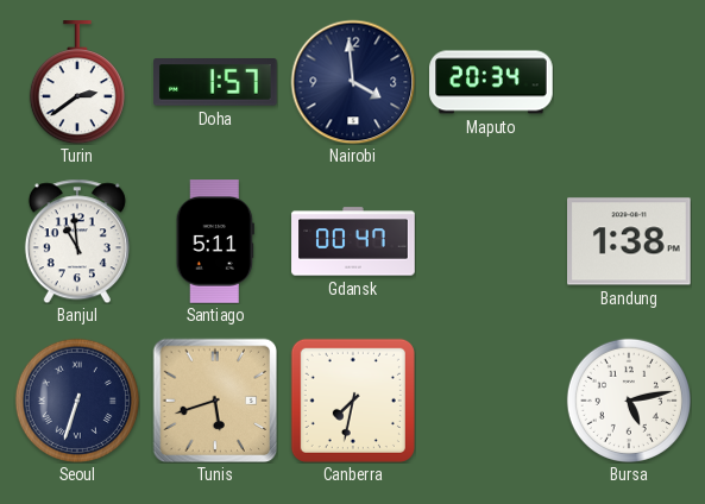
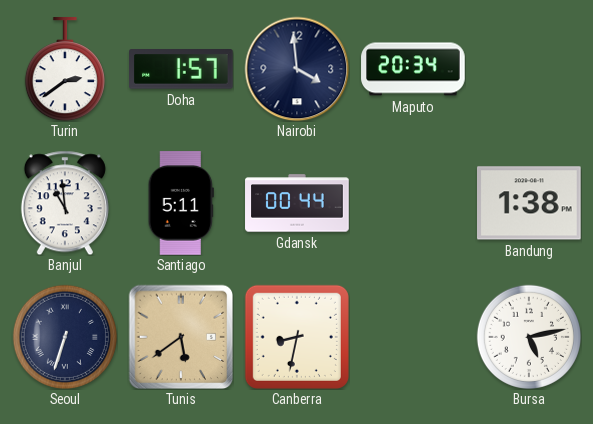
Gdansk: 00:47 -> 00:44
Tunis: 5:42 -> 5:39
Canberra: 7:32 -> 8:32
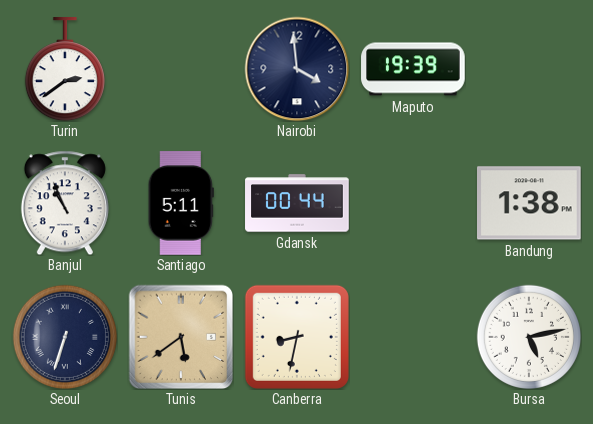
Doha: 1:57 -> none
Maputo: 20:34 -> 19:39
Banjul: 10:59 -> 10:56
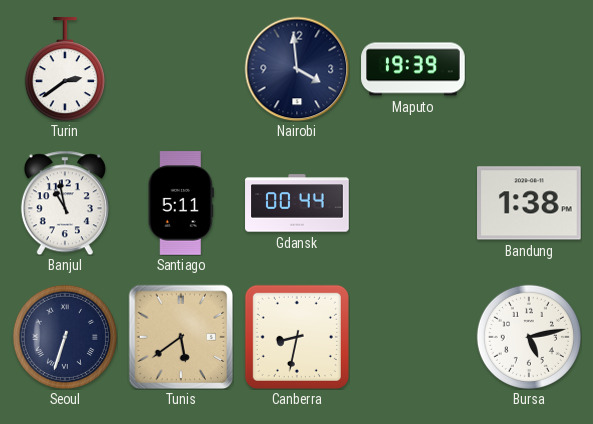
Banjul: 10:56 -> 10:58
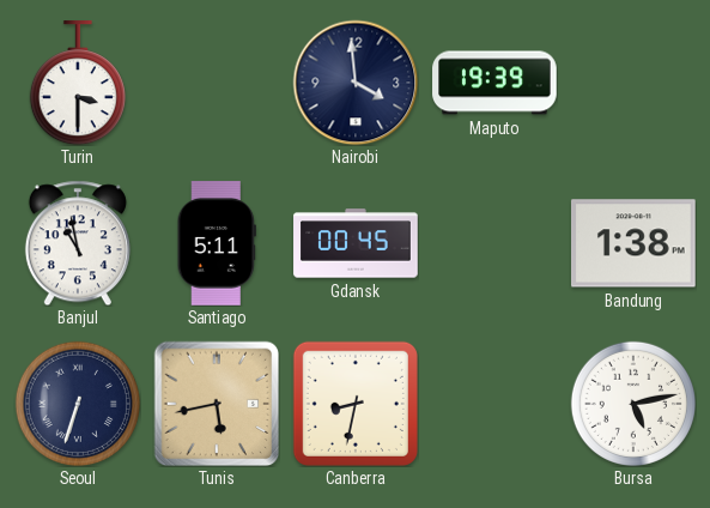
Turin: 2:39 -> 3:30
Gdansk: 00:44 -> 00:45
Tunis: 5:39 -> 5:43
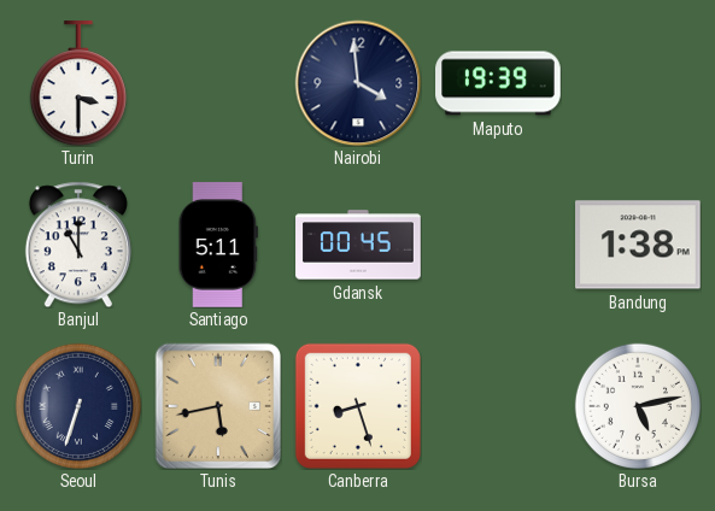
Banjul: 10:58 -> 11:00
Canberra: 8:32 -> 8:27
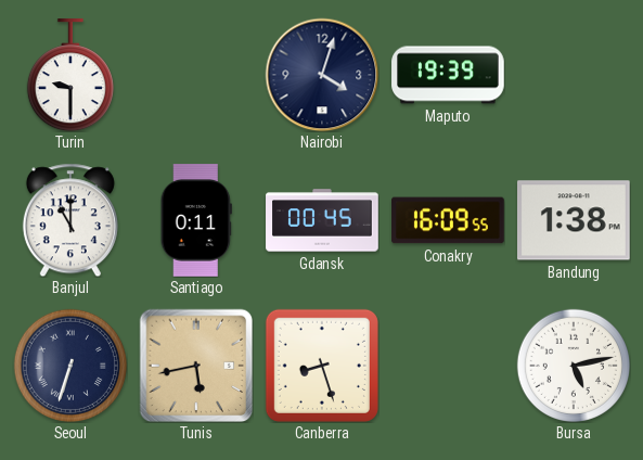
Turin: 3:30 -> 9:30
Nairobi: 3:59 -> 4:03
Santiago: 5:11 -> 0:11
Conakry: none -> 16:09
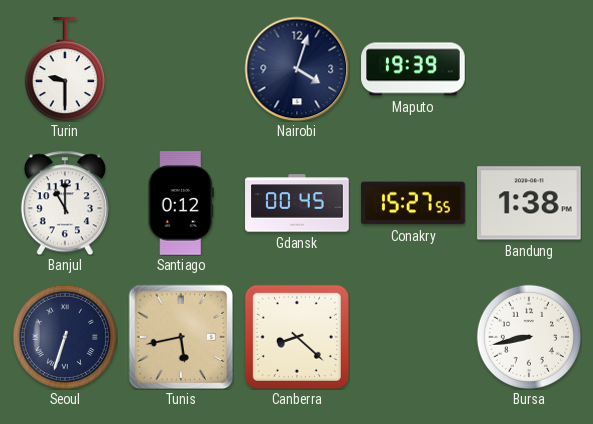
Santiago: 0:11 -> 0:12
Conakry: 16:09 -> 15:27
Canberra: 8:27 -> 8:22
Bursa: 5:13 -> 8:43
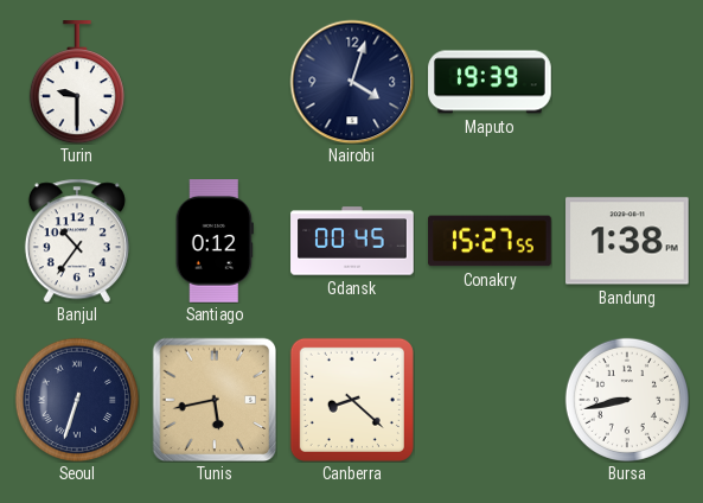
Banjul: 11:00 -> 10:36
